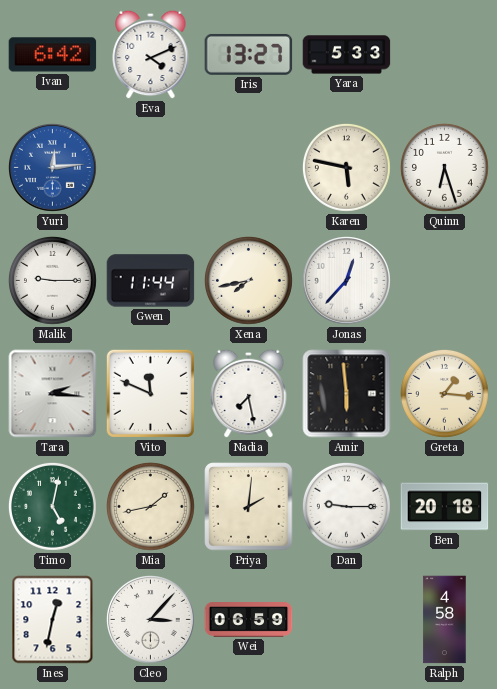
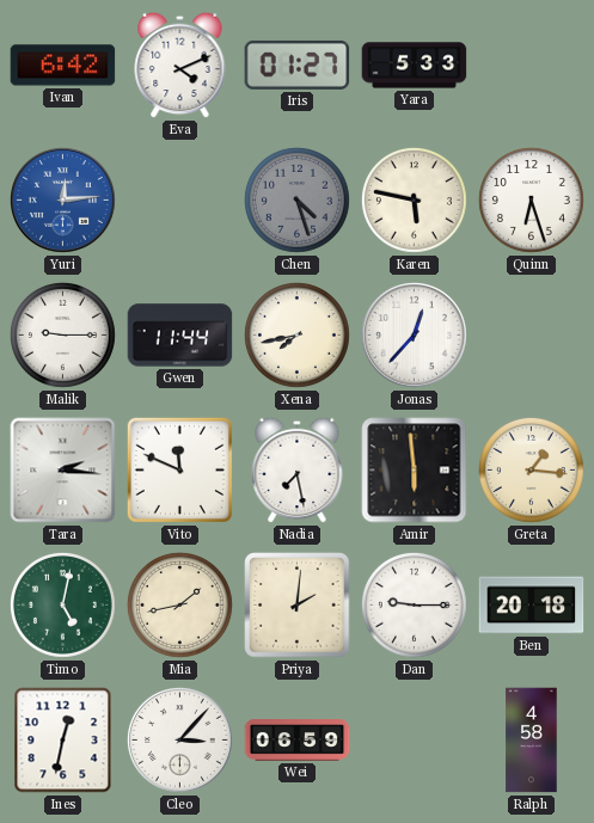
Iris: 13:27 -> 01:27
Chen: none -> 4:27
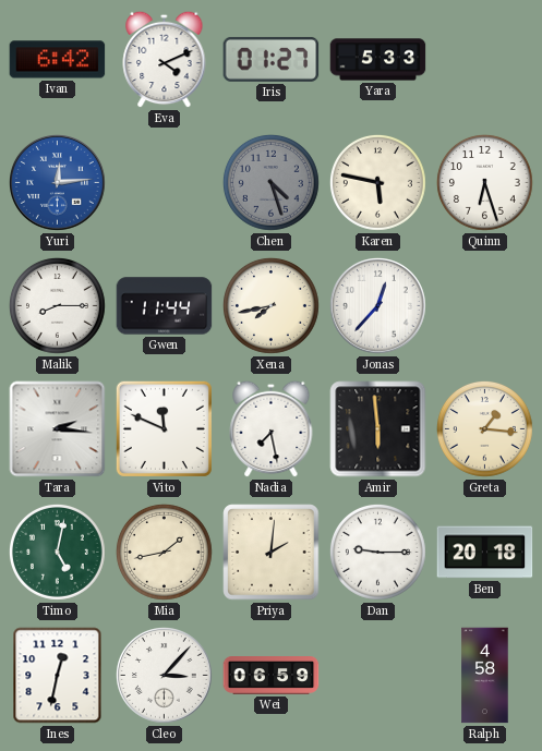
Malik: 9:15 -> 8:15
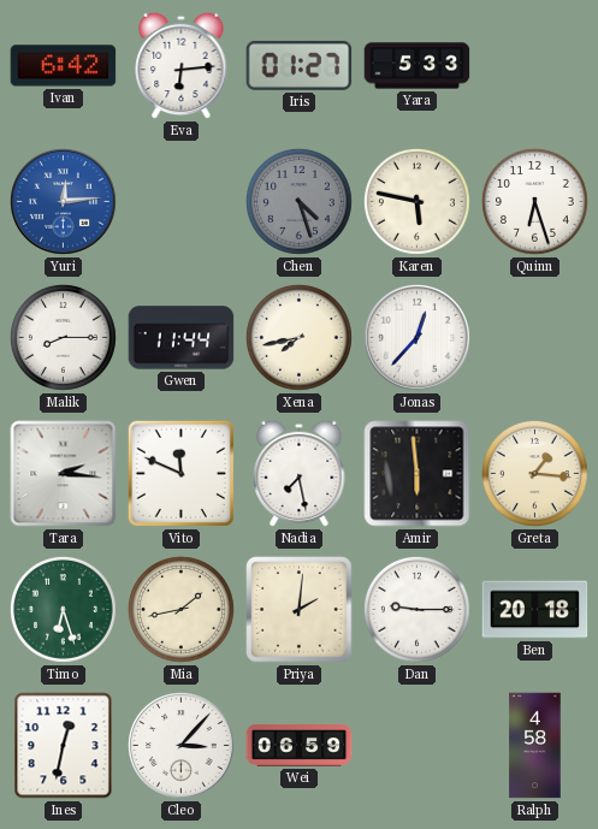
Eva: 4:11 -> 6:14
Timo: 5:02 -> 6:27
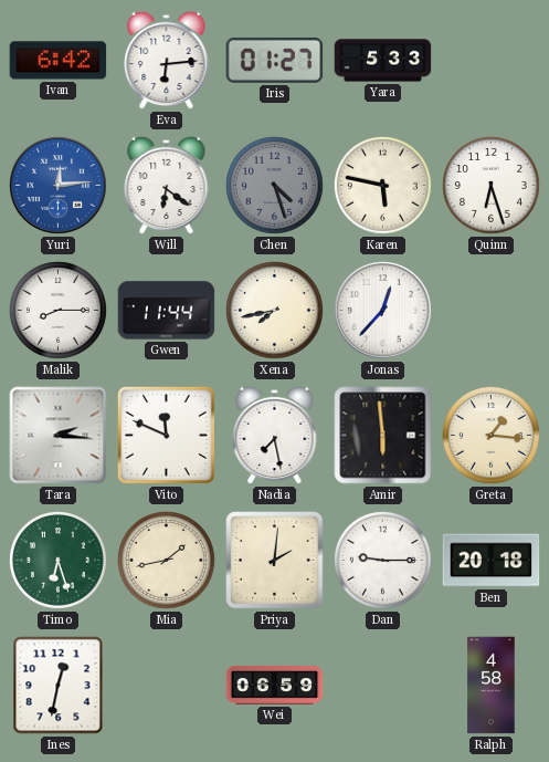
Will: none -> 6:21
Cleo: 3:07 -> none
